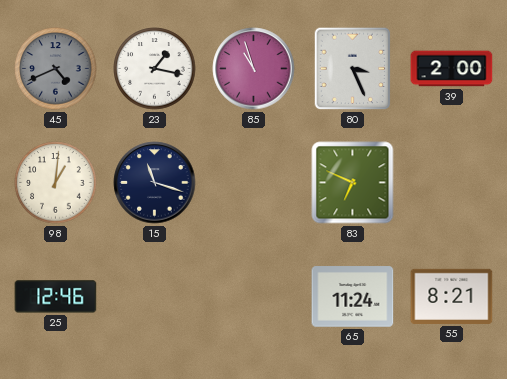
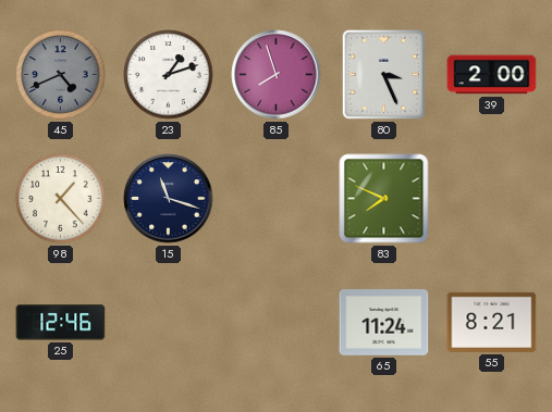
23: 1:17 -> 1:12
85: 10:57 -> 7:57
98: 1:01 -> 1:23
83: 6:49 -> 7:49
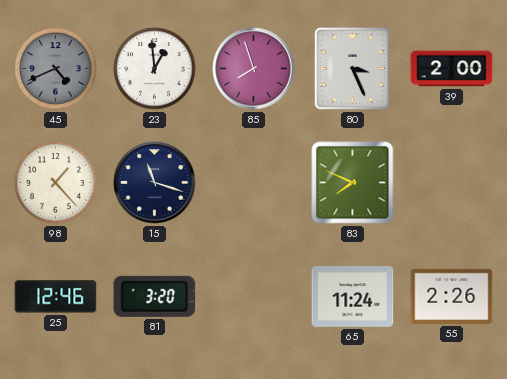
23: 1:12 -> 12:59
81: none -> 3:20
55: 8:21 -> 2:26
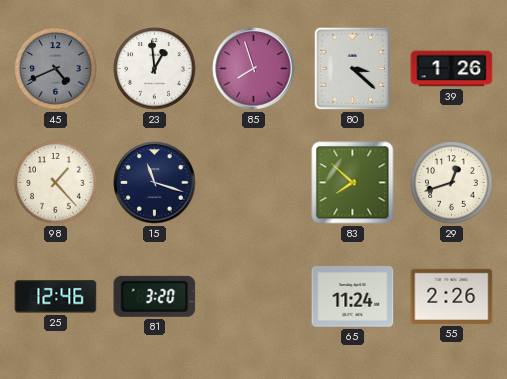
80: 3:26 -> 3:22
39: 2:00 -> 1:26
83: 7:49 -> 7:52
29: none -> 12:42
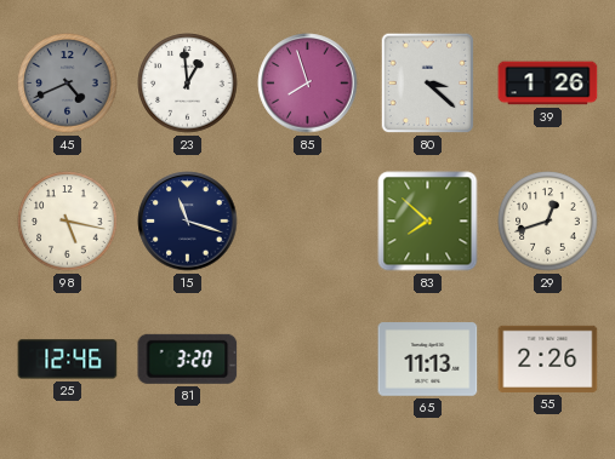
98: 1:23 -> 5:17
65: 11:24 -> 11:13
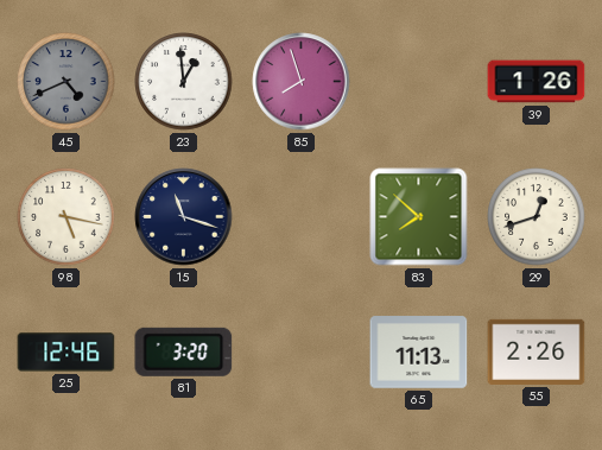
80: 3:22 -> none
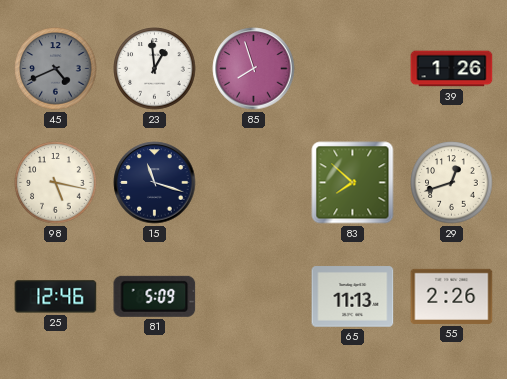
81: 3:20 -> 5:09
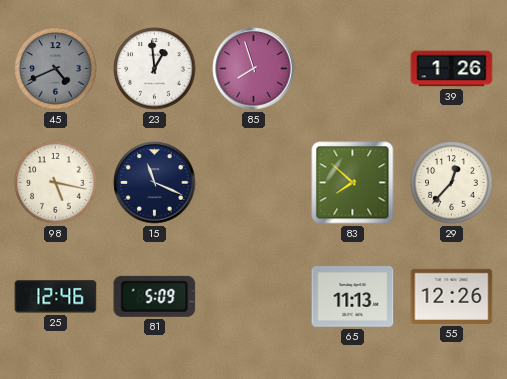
15: 11:18 -> 11:19
29: 12:42 -> 12:37
55: 2:26 -> 12:26
